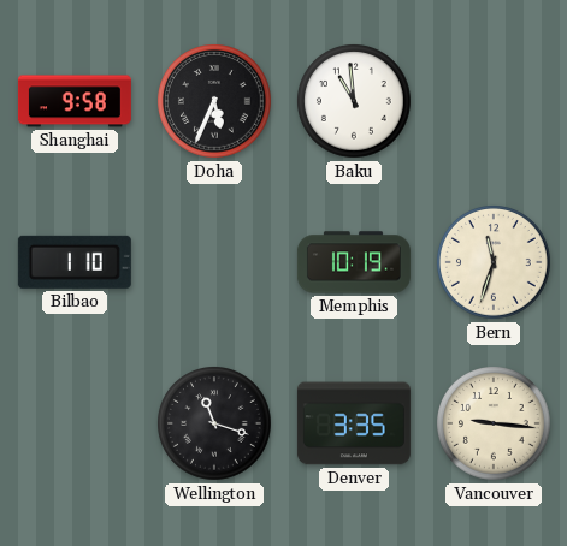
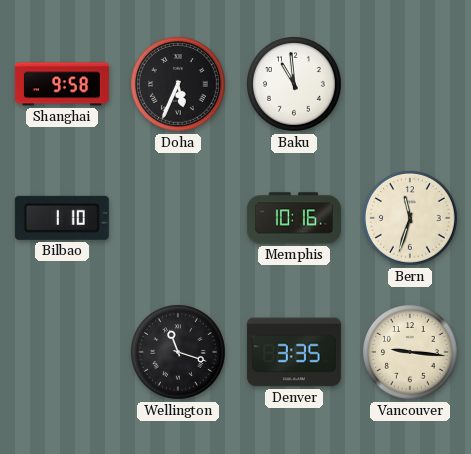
Memphis: 10:19 -> 10:16
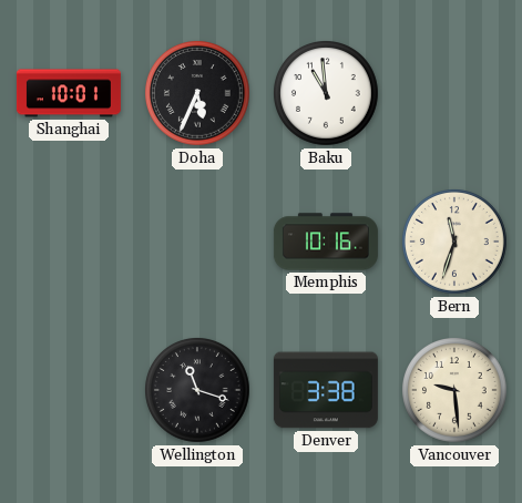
Shanghai: 9:58 -> 10:01
Bilbao: 1:10 -> none
Denver: 3:35 -> 3:38
Vancouver: 9:16 -> 9:29
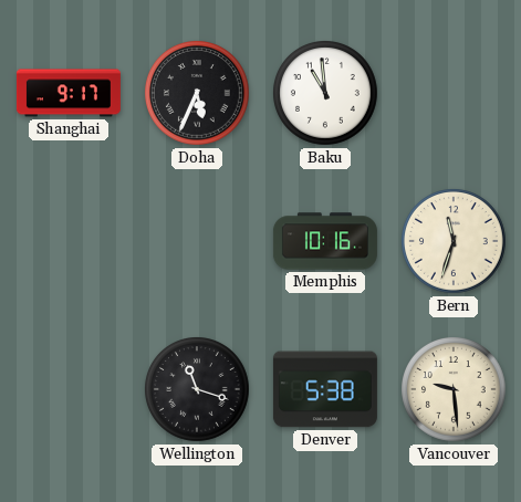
Shanghai: 10:01 -> 9:17
Denver: 3:38 -> 5:38
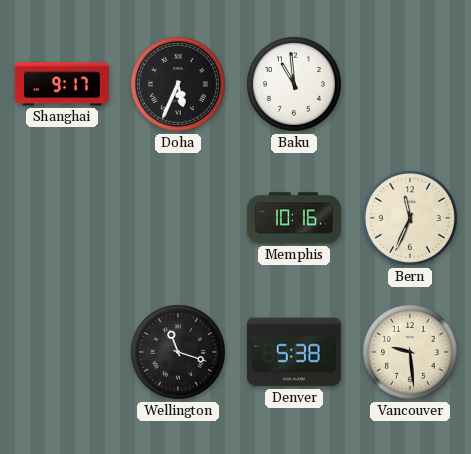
Bern: 11:33 -> 11:34
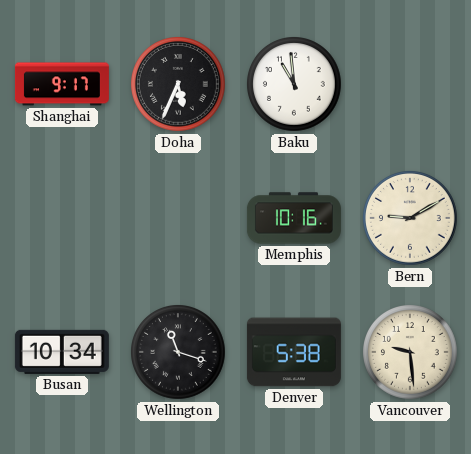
Bern: 11:34 -> 9:10
Busan: none -> 10:34
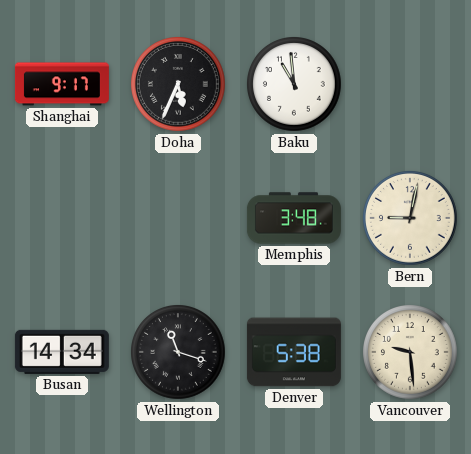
Memphis: 10:16 -> 3:48
Bern: 9:10 -> 9:02
Busan: 10:34 -> 14:34
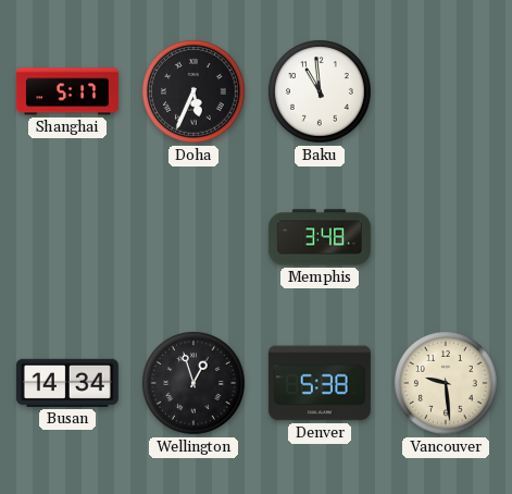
Shanghai: 9:17 -> 5:17
Bern: 9:02 -> none
Wellington: 11:18 -> 12:57
